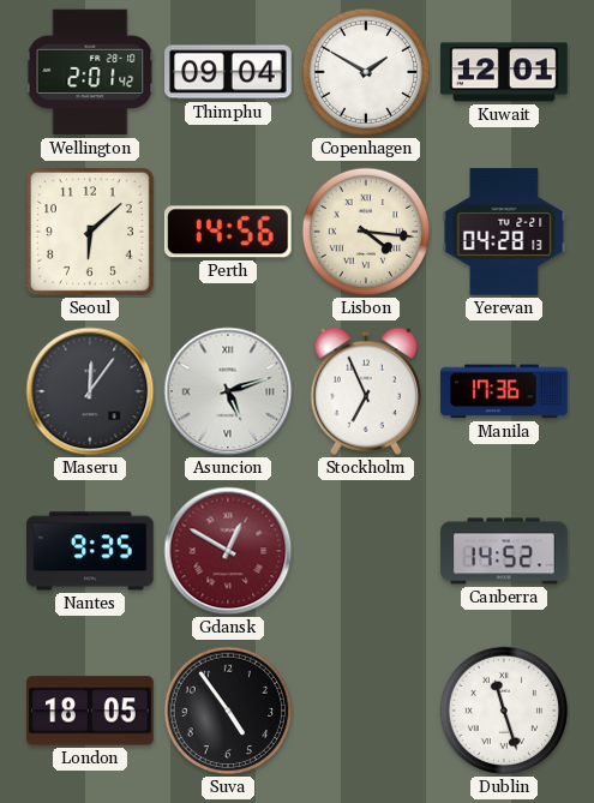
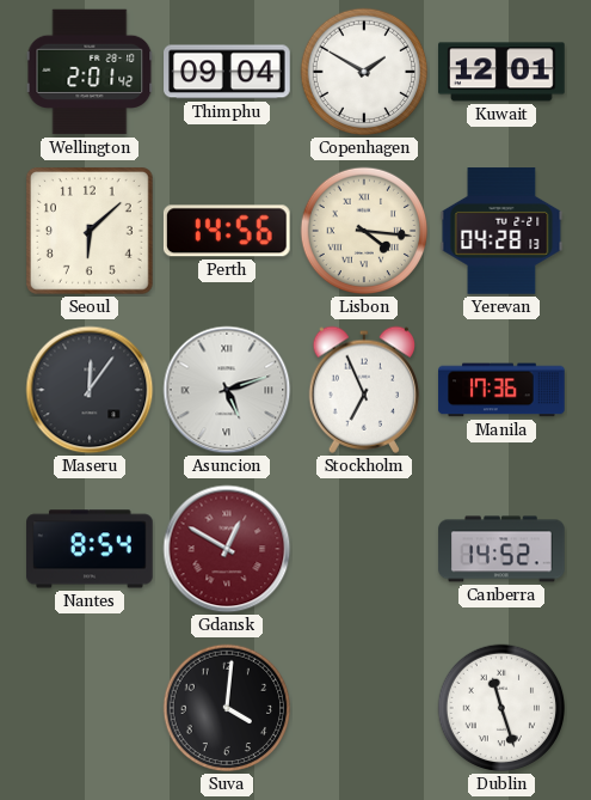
Nantes: 9:35 -> 8:54
London: 18:05 -> none
Suva: 4:54 -> 4:01
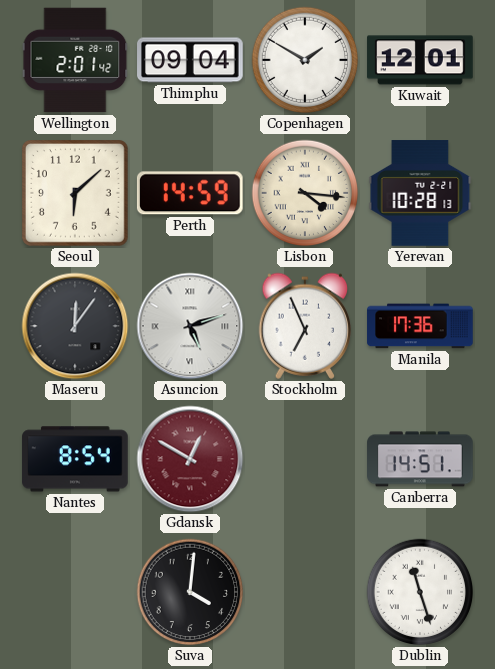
Perth: 14:56 -> 14:59
Yerevan: 04:28 -> 10:28
Canberra: 14:52 -> 14:51
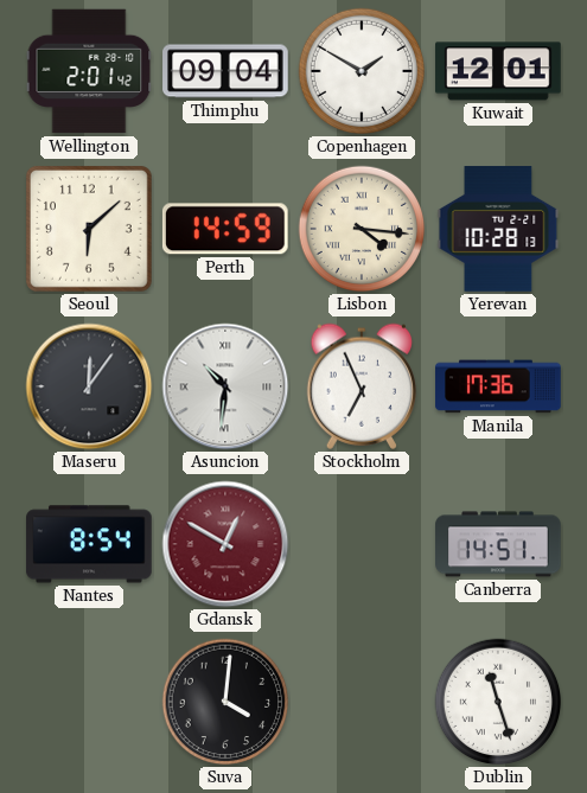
Asuncion: 5:12 -> 10:31
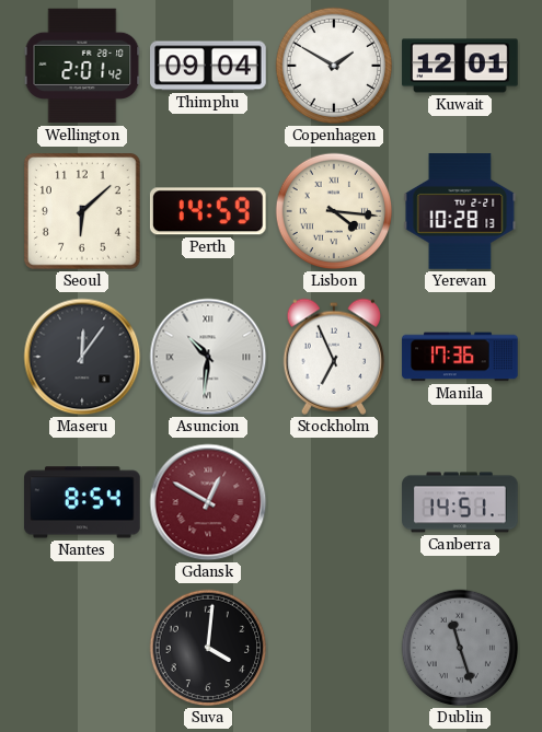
Dublin dial: white -> grey
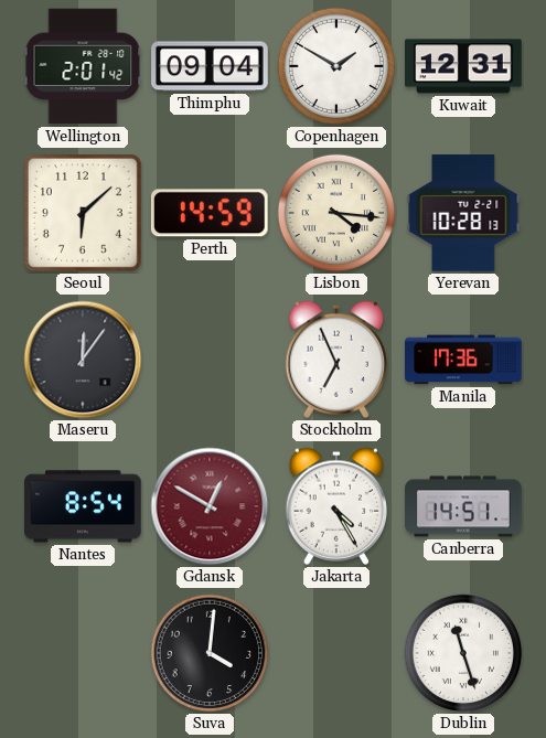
Kuwait: 12:01 -> 12:31
Asuncion: 10:31 -> none
Jakarta: none -> 4:25
Dublin dial: grey -> white
